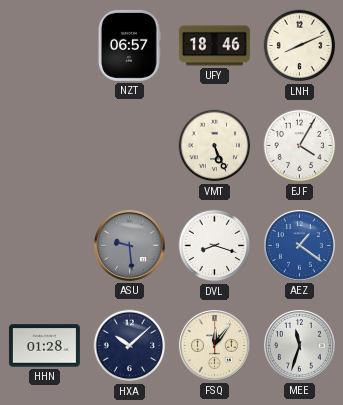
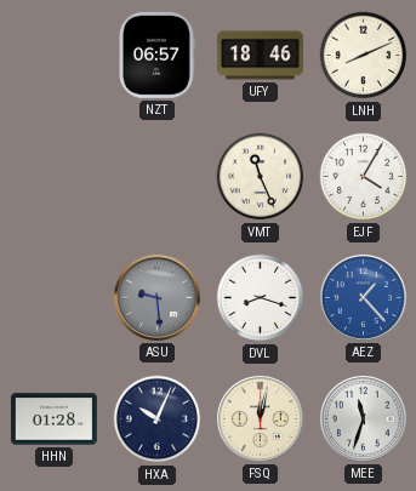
VMT: 5:26 -> 11:26
AEZ: 1:21 -> 1:23
HXA: 10:08 -> 10:04
FSQ: 12:06 -> 12:02
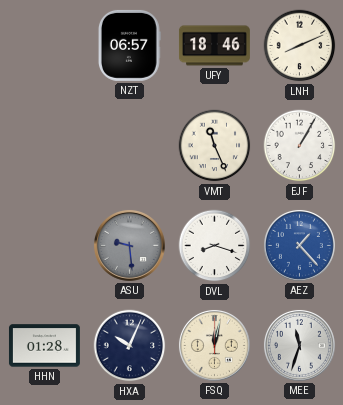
EJF: 4:05 -> 1:05
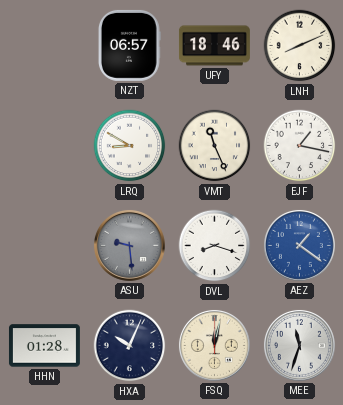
LRQ: none -> 8:50
EJF: 1:05 -> 1:17
AEZ: 1:23 -> 1:21
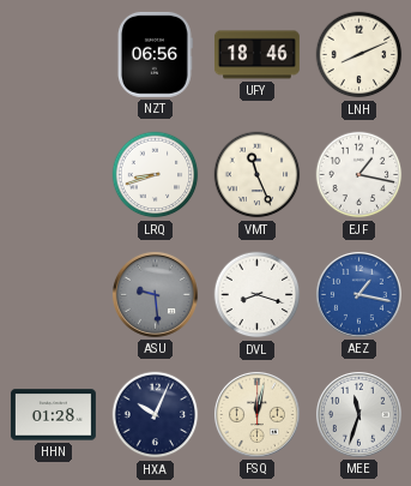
NZT: 06:57 -> 06:56
LRQ: 8:50 -> 8:42
AEZ: 1:21 -> 1:17
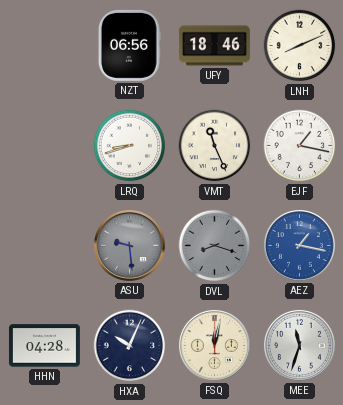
DVL dial: white -> grey
HHN: 01:28 -> 04:28
